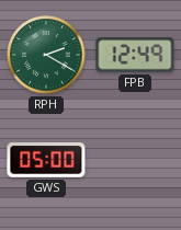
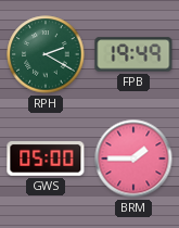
FPB: 12:49 -> 19:49
BRM: none -> 1:45
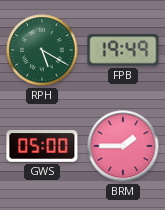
RPH: 2:20 -> 5:20
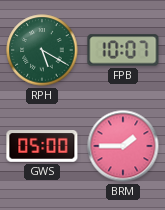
FPB: 19:49 -> 10:07
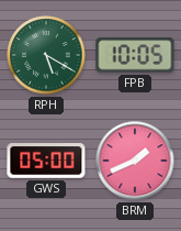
FPB: 10:07 -> 10:05
BRM: 1:45 -> 1:41
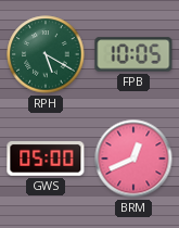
BRM: 1:41 -> 12:41
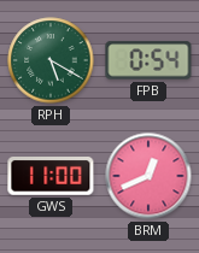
FPB: 10:05 -> 0:54
GWS: 05:00 -> 11:00
